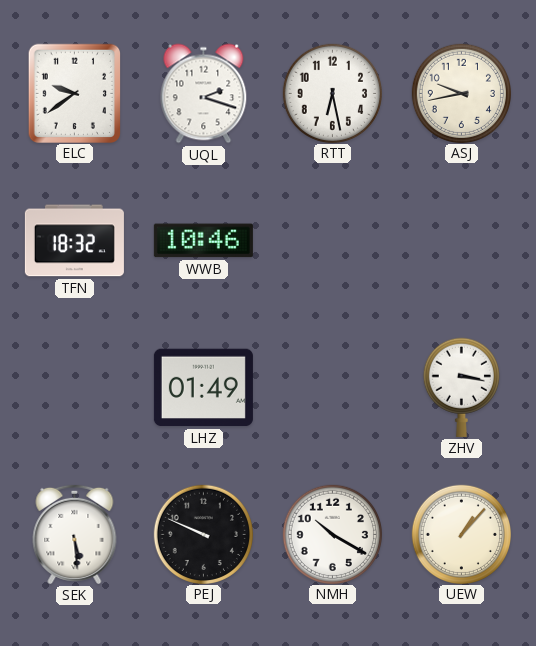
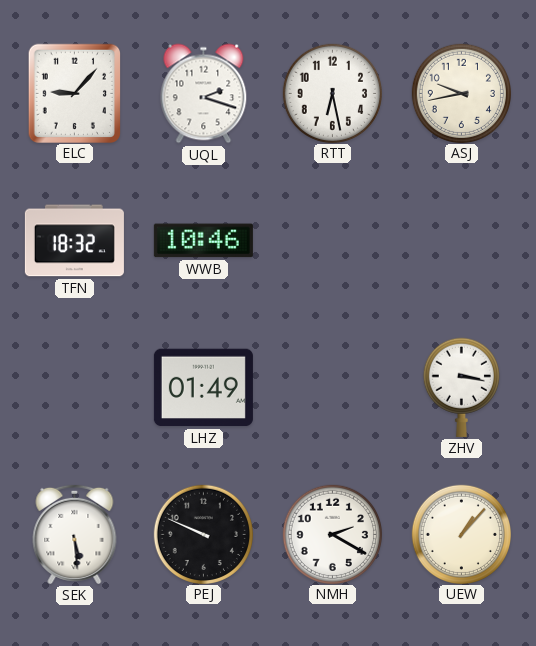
ELC: 9:39 -> 9:07
NMH: 10:20 -> 2:20
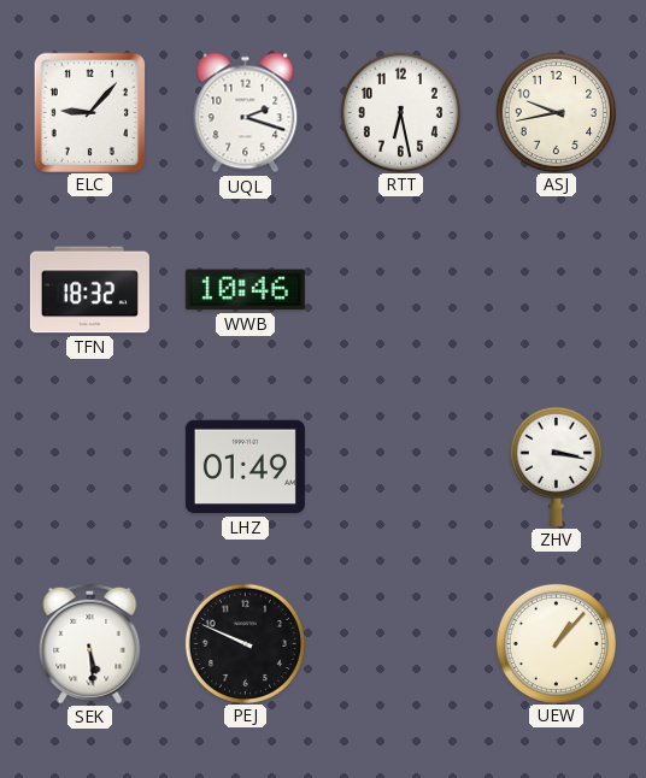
NMH: 2:20 -> none
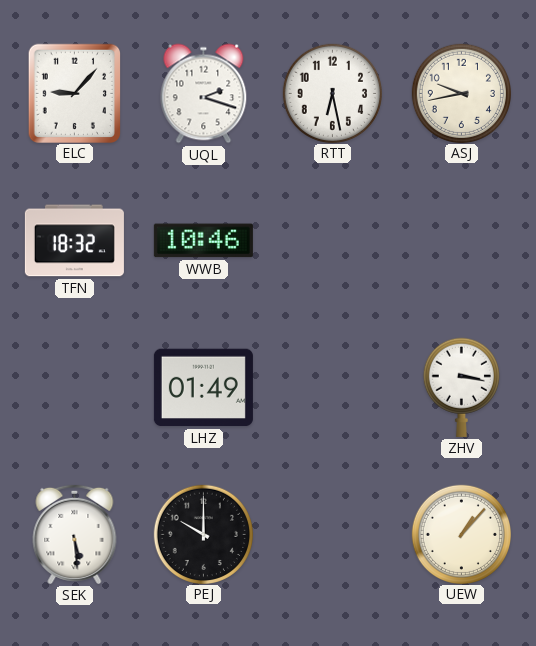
PEJ: 9:49 -> 10:00
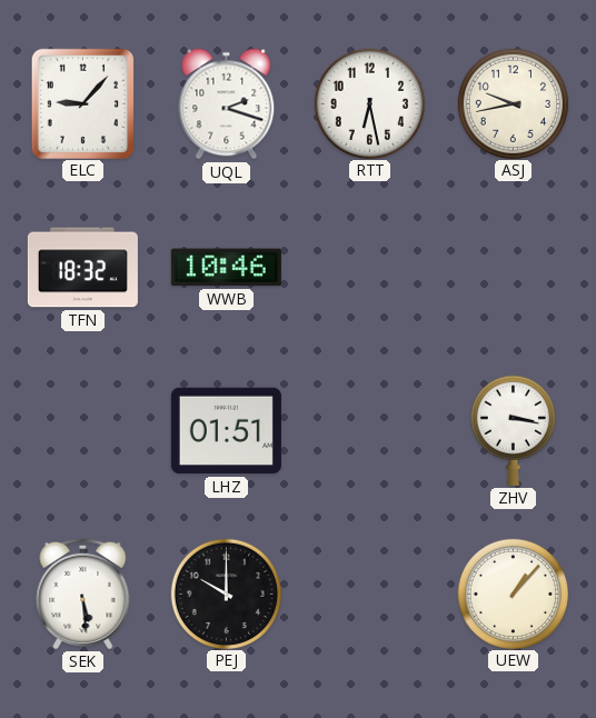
LHZ: 01:49 -> 01:51
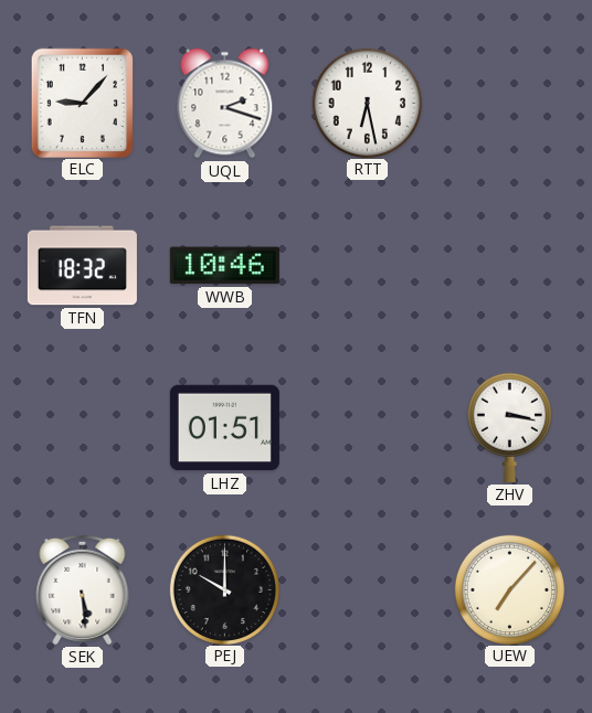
ASJ: 9:43 -> none
UEW: 1:07 -> 7:07
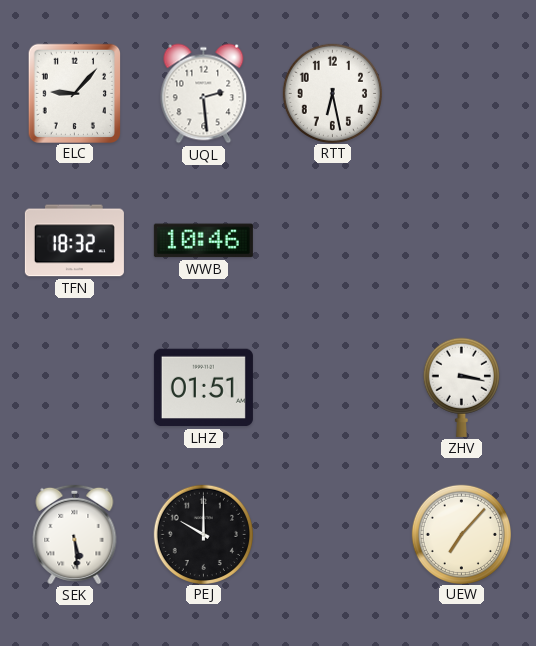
UQL: 2:18 -> 2:29
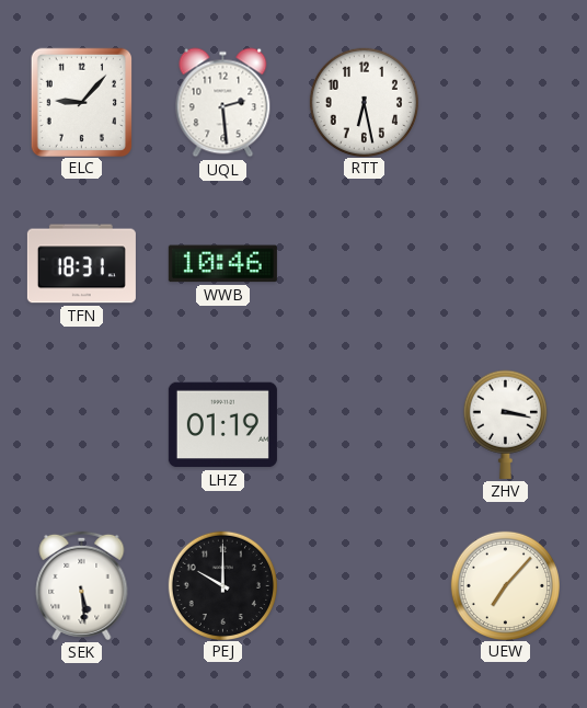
TFN: 18:32 -> 18:31
LHZ: 01:51 -> 01:19
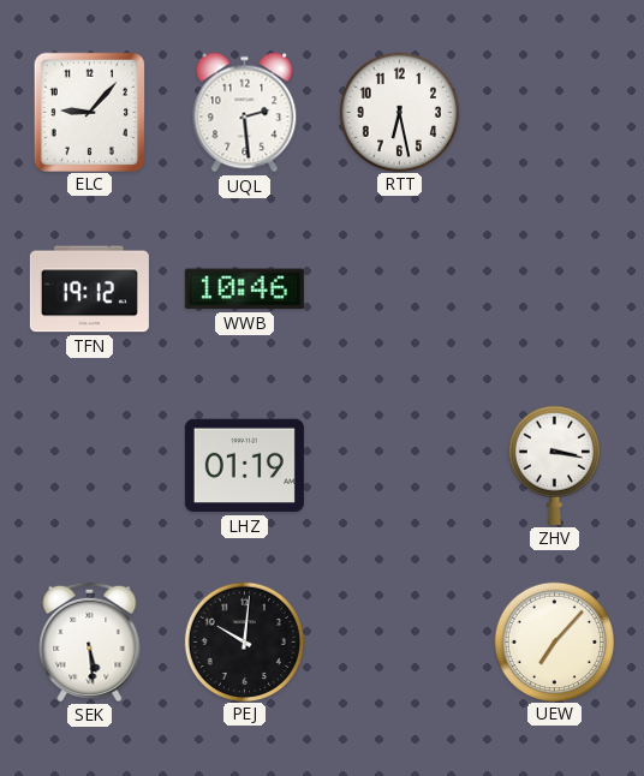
TFN: 18:31 -> 19:12
PEJ: 10:00 -> 10:01
